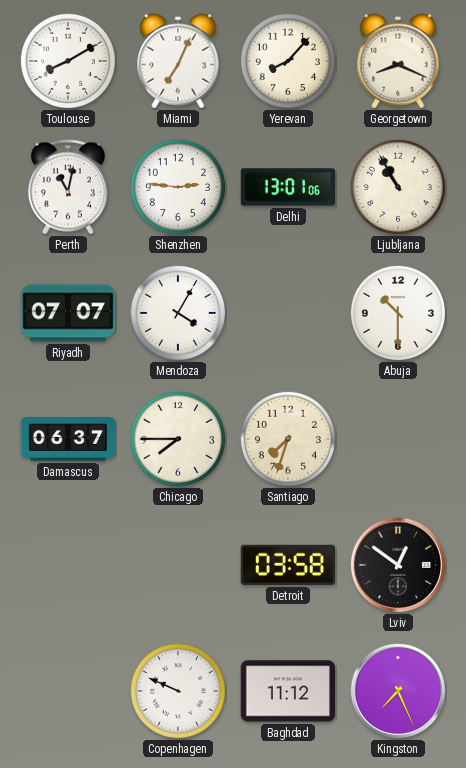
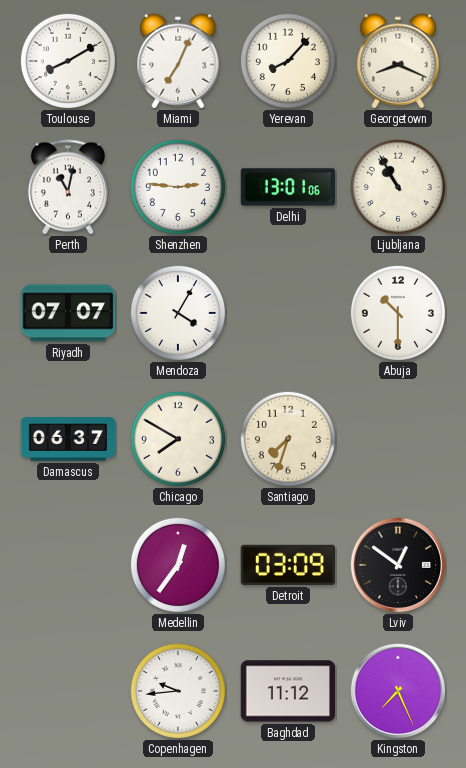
Chicago: 7:45 -> 7:50
Medellin: none -> 12:36
Detroit: 03:58 -> 03:09
Copenhagen: 9:49 -> 9:44
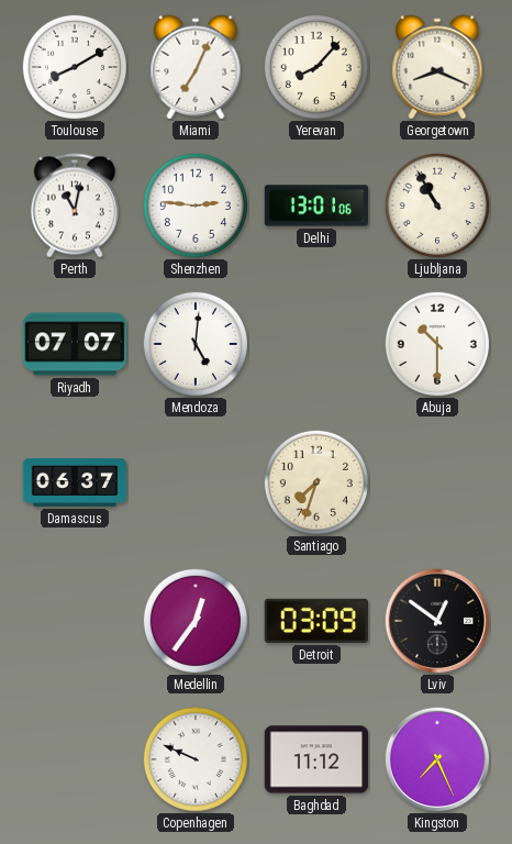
Mendoza: 4:05 -> 5:01
Chicago: 7:50 -> none
Copenhagen: 9:44 -> 9:49
